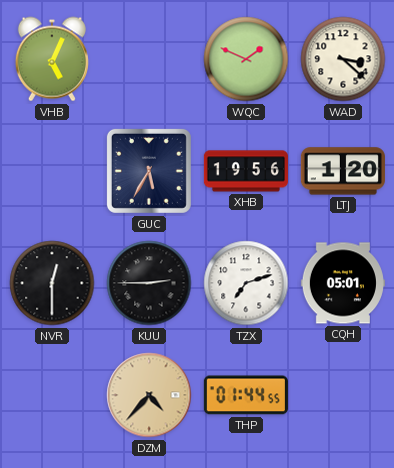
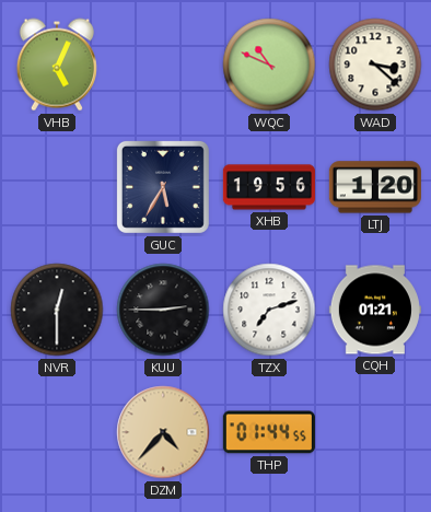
WQC: 1:49 -> 10:49
CQH: 05:01 -> 01:21
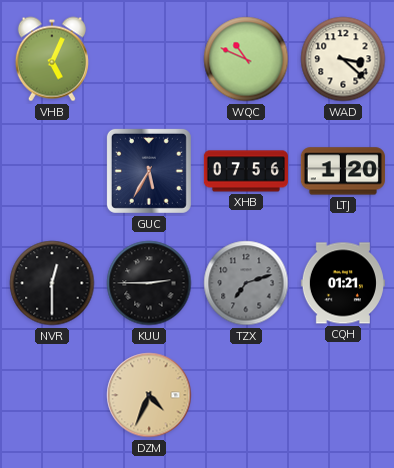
XHB: 19:56 -> 07:56
TZX dial: white -> grey
DZM: 4:37 -> 4:34
THP: 01:44 -> none
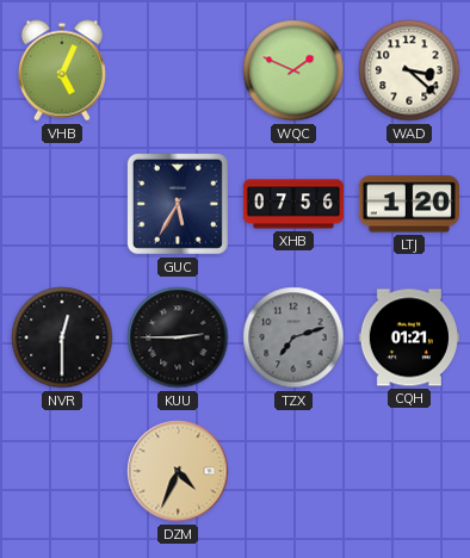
WQC: 10:49 -> 1:49
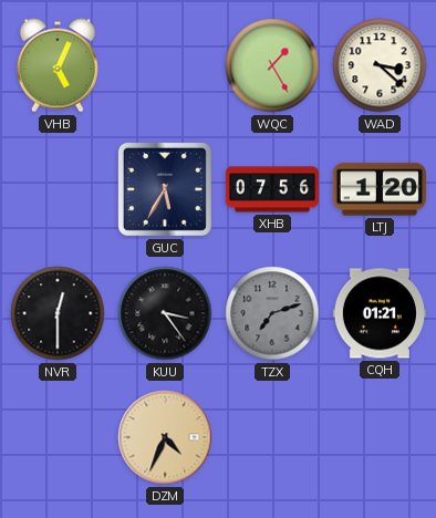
WQC: 1:49 -> 1:25
KUU: 2:45 -> 3:24
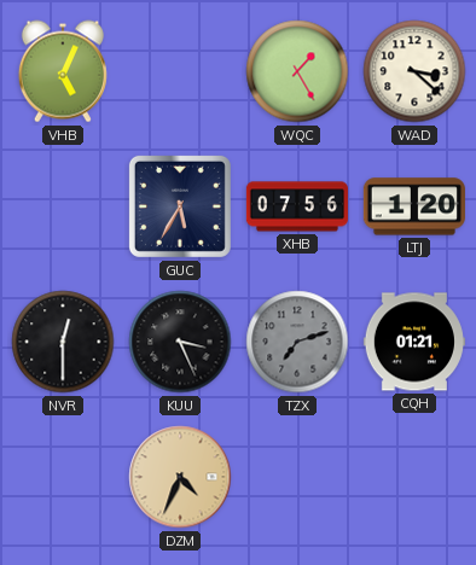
KUU: 3:24 -> 3:26
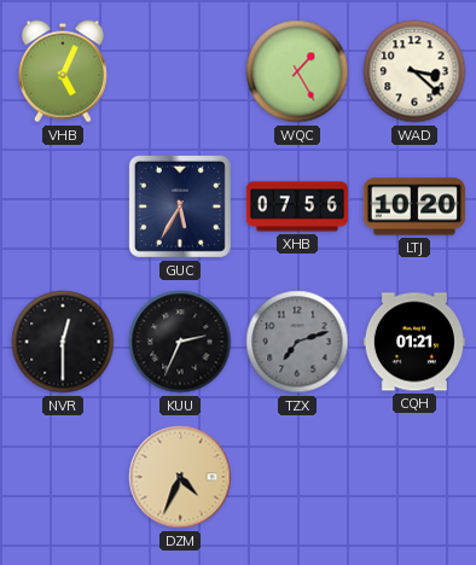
LTJ: 1:20 -> 10:20
KUU: 3:26 -> 2:34
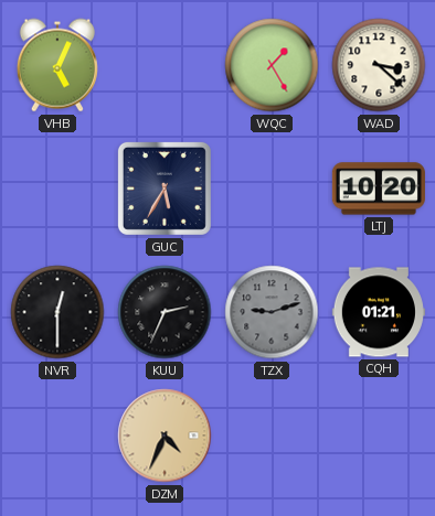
XHB: 07:56 -> none
TZX: 7:12 -> 9:12
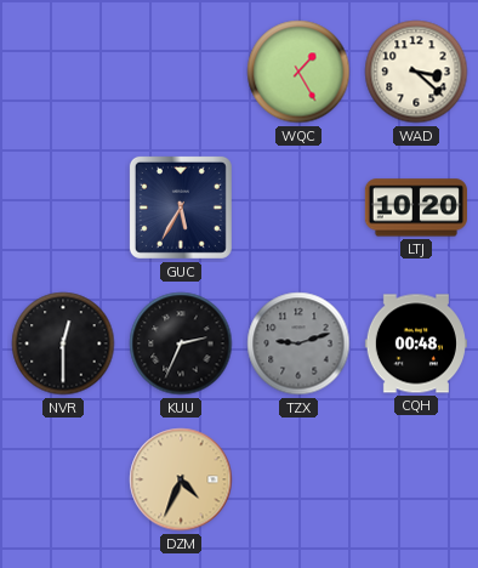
VHB: 5:04 -> none
CQH: 01:21 -> 00:48
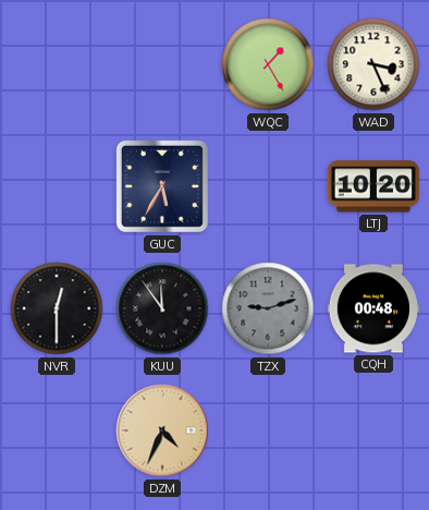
WAD: 3:22 -> 3:26
KUU: 2:34 -> 11:54
